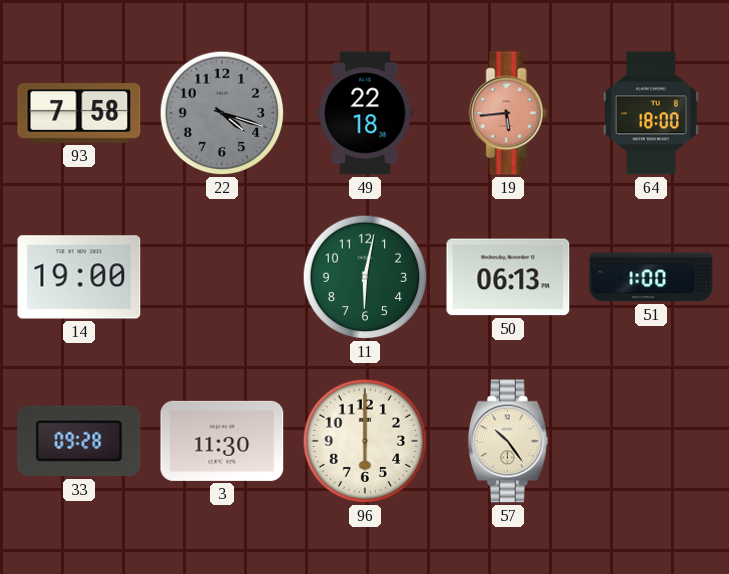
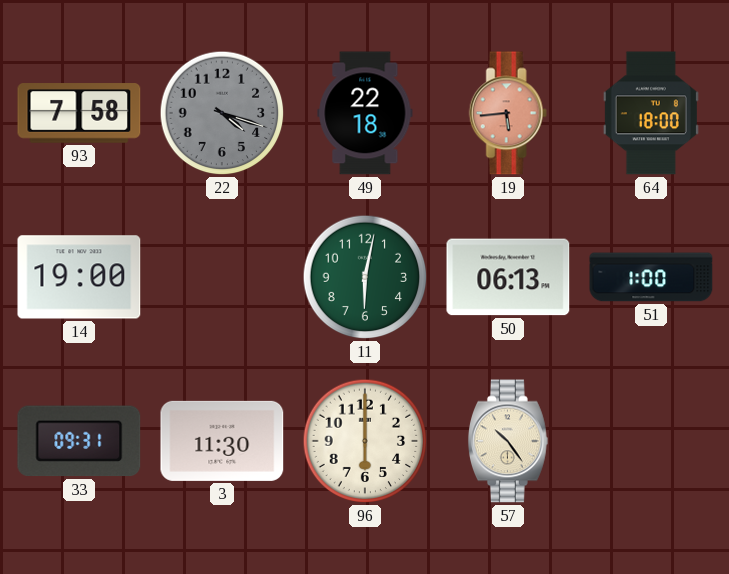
33: 09:28 -> 09:31
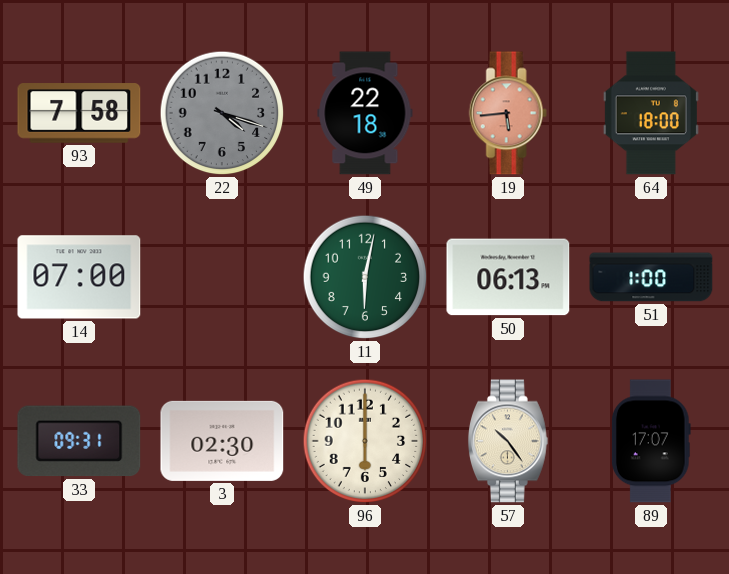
14: 19:00 -> 07:00
3: 11:30 -> 02:30
89: none -> 17:07
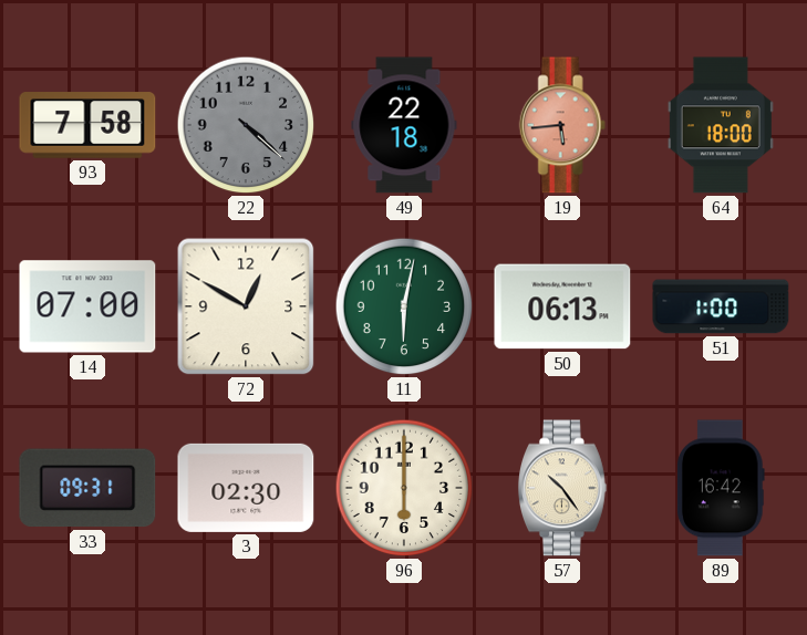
22: 4:18 -> 4:22
72: none -> 12:50
89: 17:07 -> 16:42
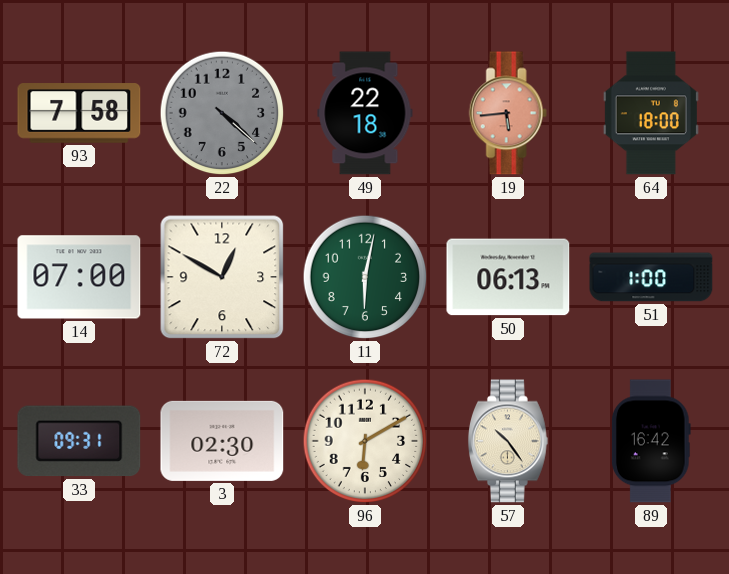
96: 6:00 -> 6:10
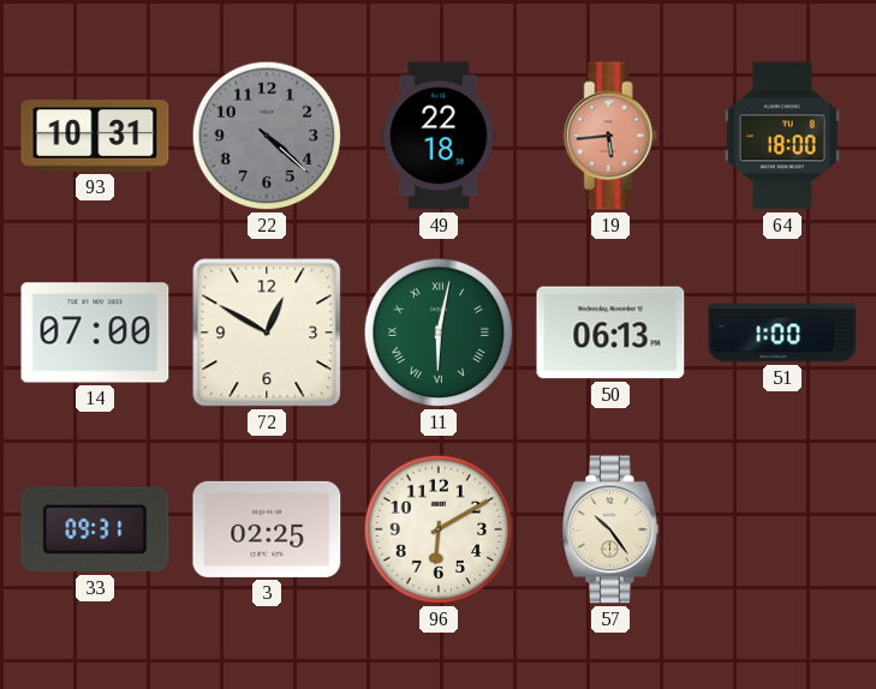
93: 7:58 -> 10:31
11 numerals: Arabic -> Roman
3: 02:30 -> 02:25
89: 16:42 -> none
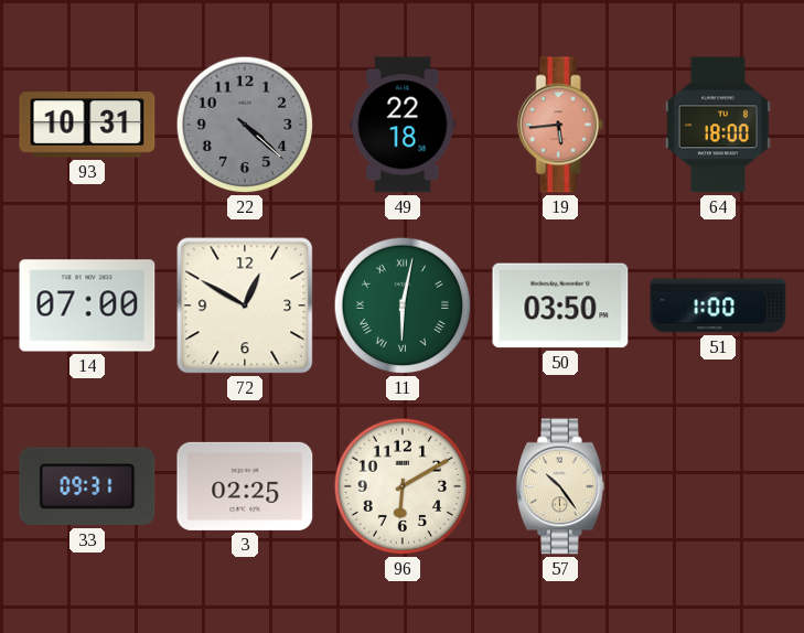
50: 06:13 -> 03:50
